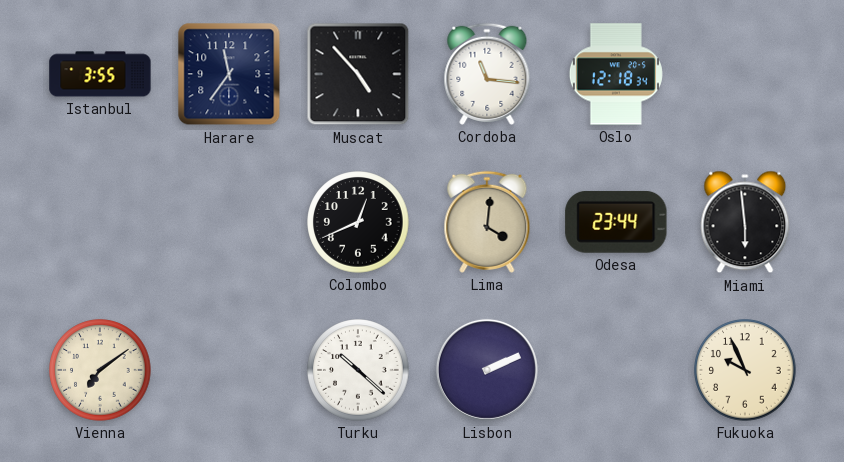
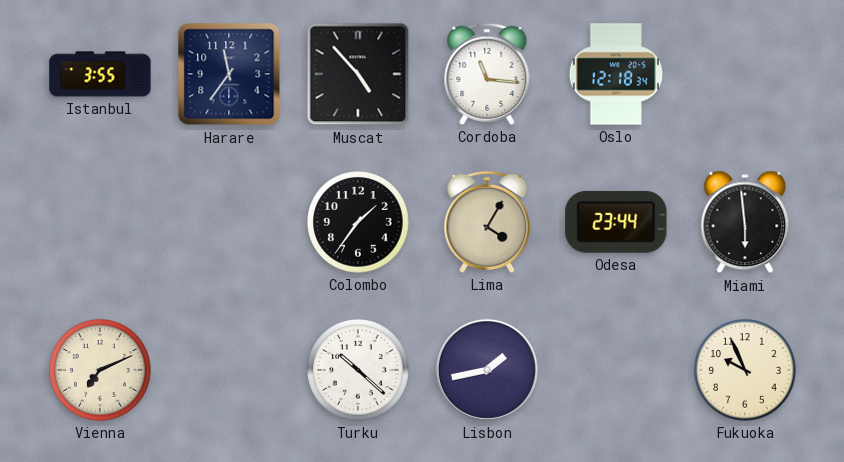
Colombo: 12:41 -> 1:36
Lima: 4:01 -> 4:05
Vienna: 7:09 -> 7:11
Lisbon: 2:11 -> 1:43
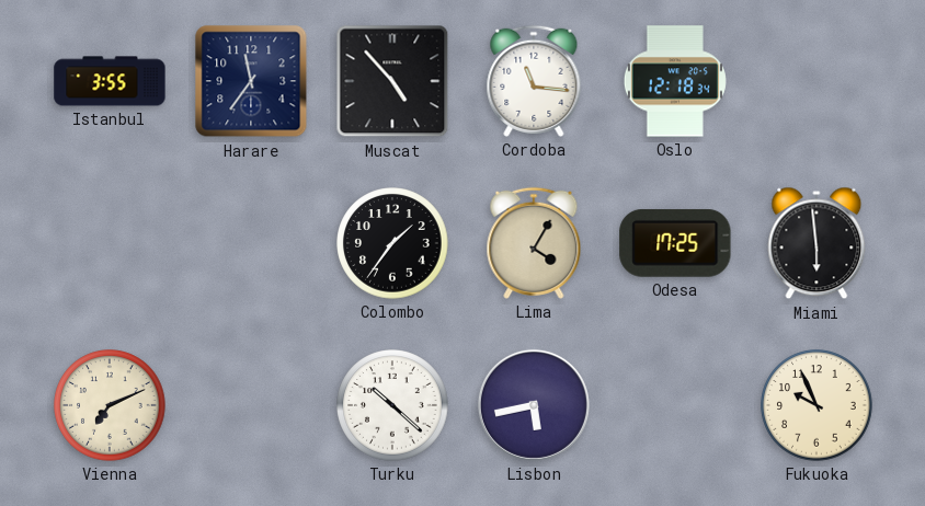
Odesa: 23:44 -> 17:25
Lisbon: 1:43 -> 5:43
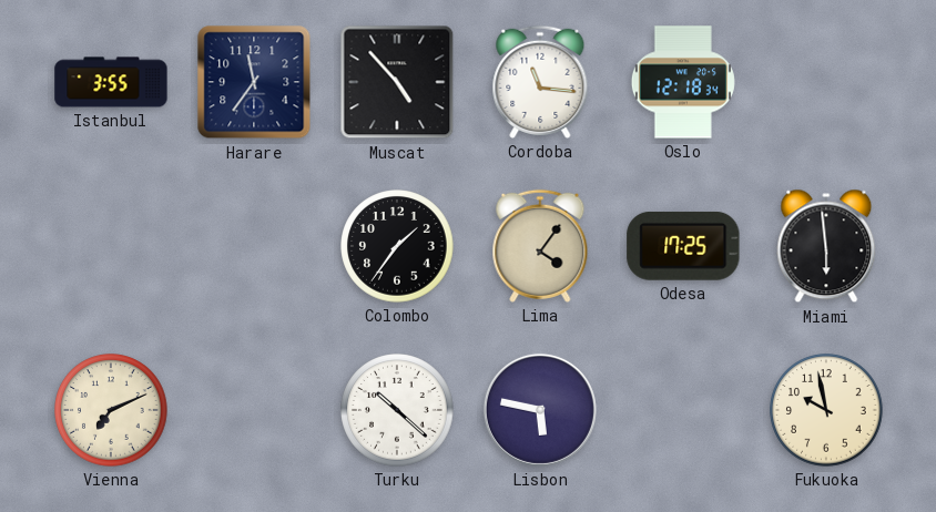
Lima: 4:05 -> 4:06
Lisbon: 5:43 -> 5:47
Fukuoka: 9:56 -> 9:58
